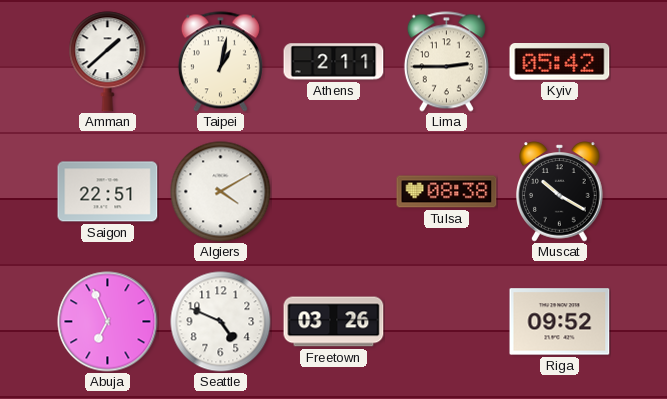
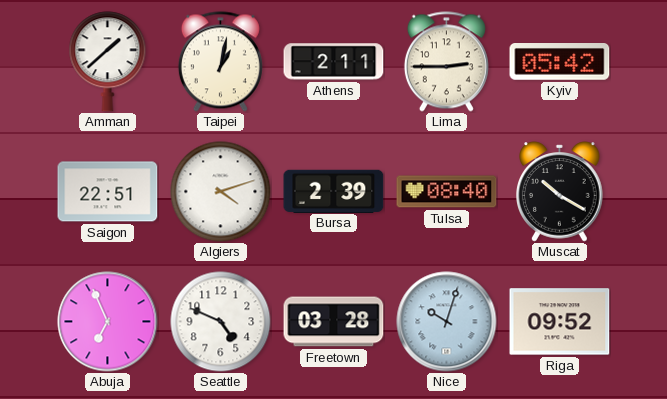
Algiers: 4:10 -> 4:12
Bursa: none -> 2:39
Tulsa: 08:38 -> 08:40
Freetown: 03:26 -> 03:28
Nice: none -> 10:03
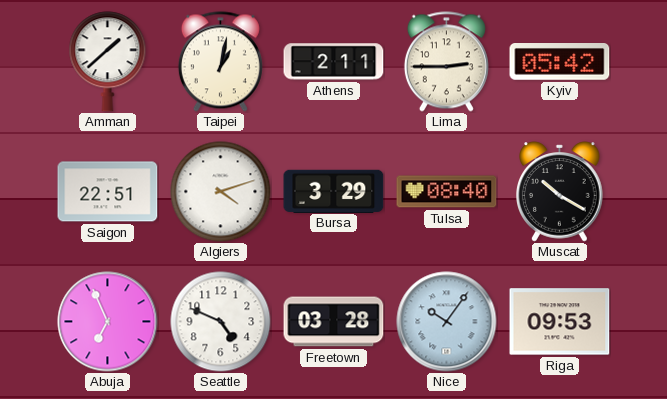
Bursa: 2:39 -> 3:29
Nice: 10:03 -> 10:06
Riga: 09:52 -> 09:53
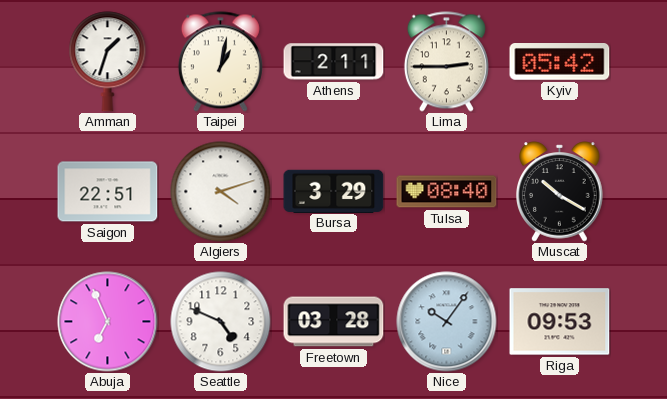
Amman: 1:38 -> 1:33
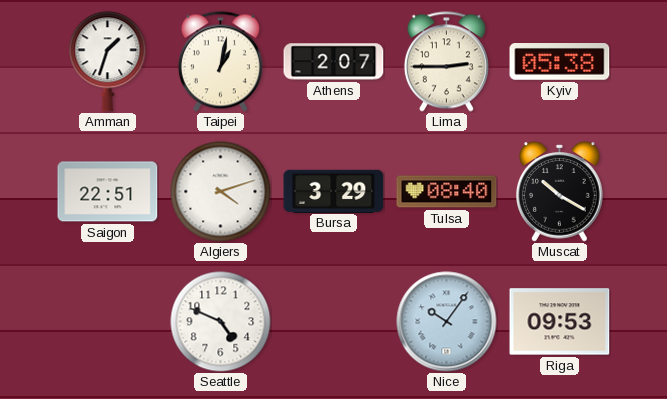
Athens: 2:11 -> 2:07
Kyiv: 05:42 -> 05:38
Abuja: 6:56 -> none
Freetown: 03:28 -> none
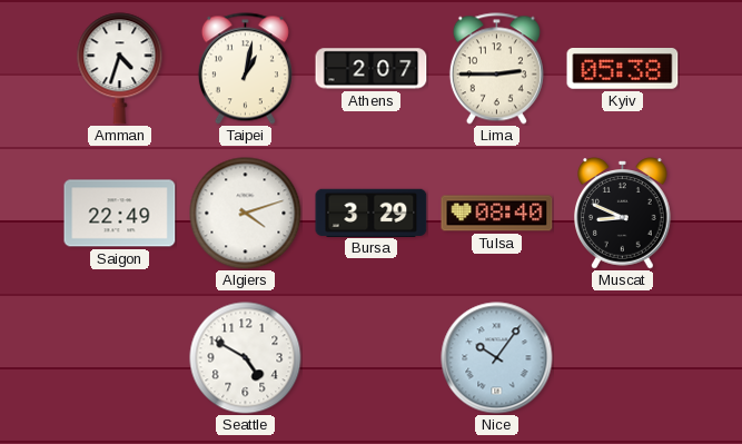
Amman: 1:33 -> 4:33
Saigon: 22:51 -> 22:49
Muscat: 10:20 -> 8:49
Seattle: 4:49 -> 4:50
Riga: 09:53 -> none
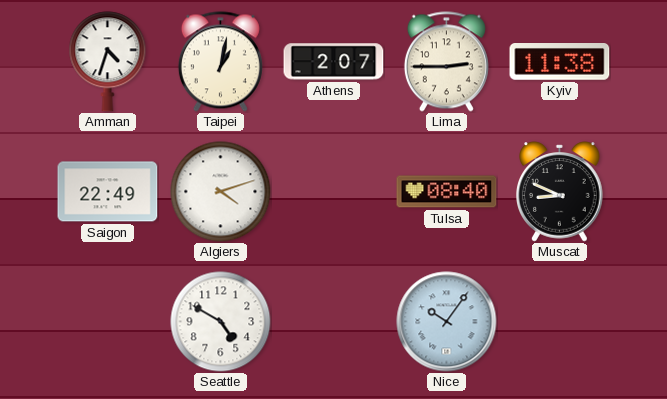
Kyiv: 05:38 -> 11:38
Bursa: 3:29 -> none
